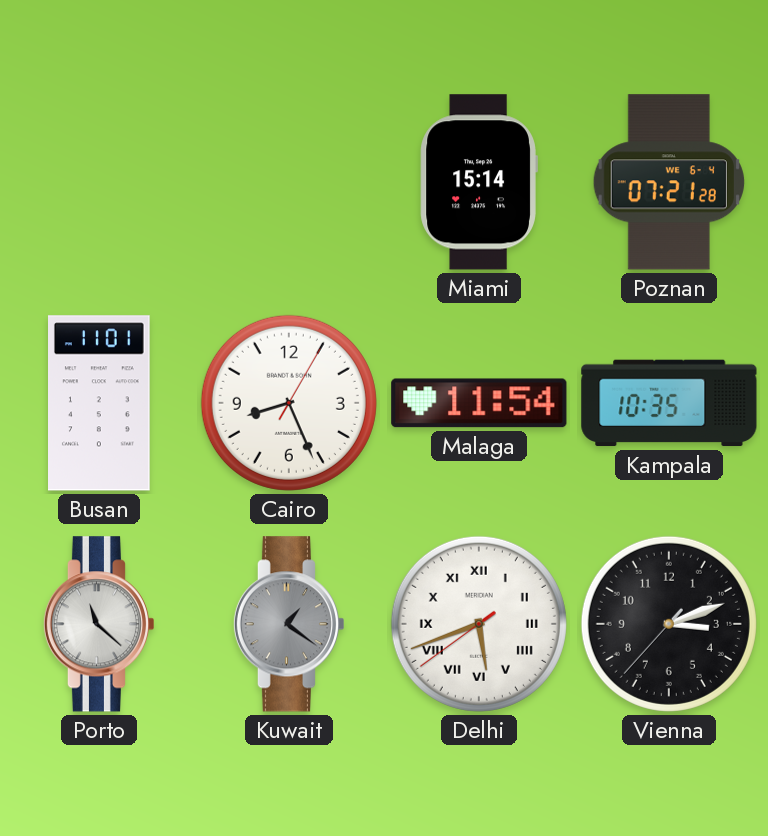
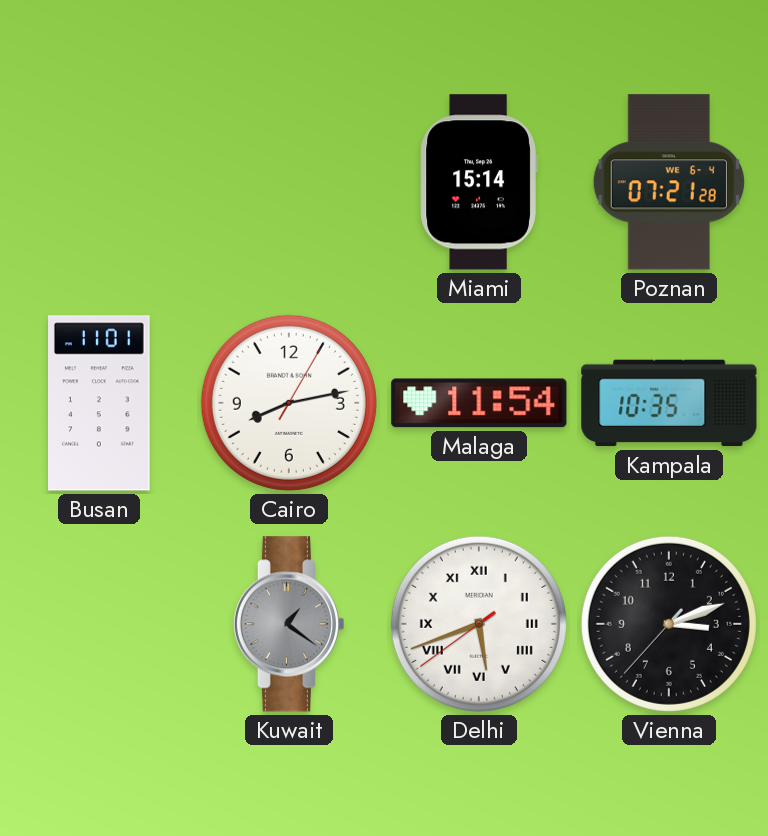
Cairo: 8:26 -> 8:13
Porto: 11:22 -> none
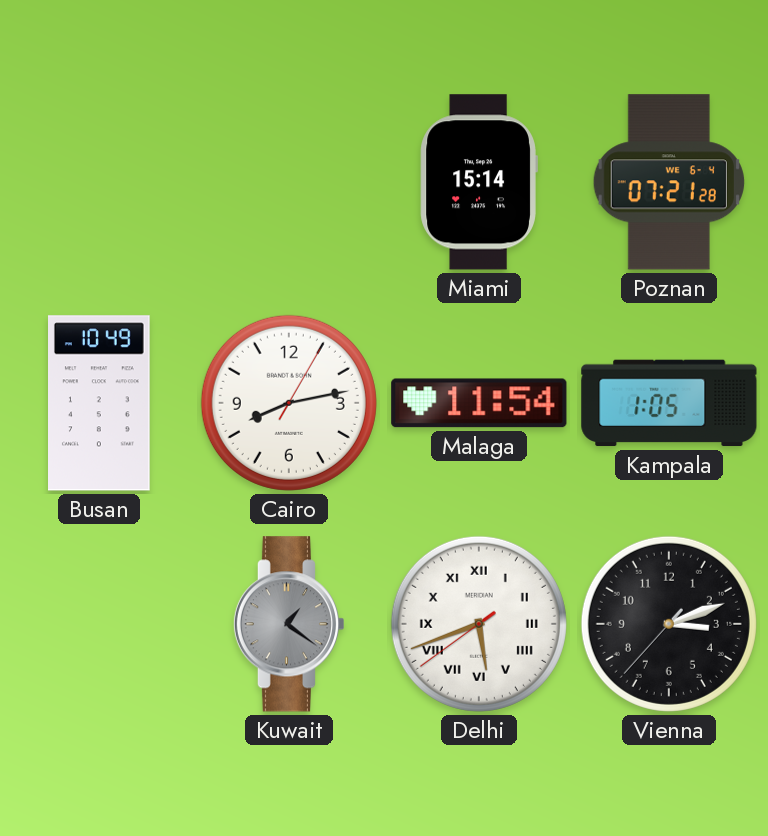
Busan: 11:01 -> 10:49
Kampala: 10:35 -> 1:05
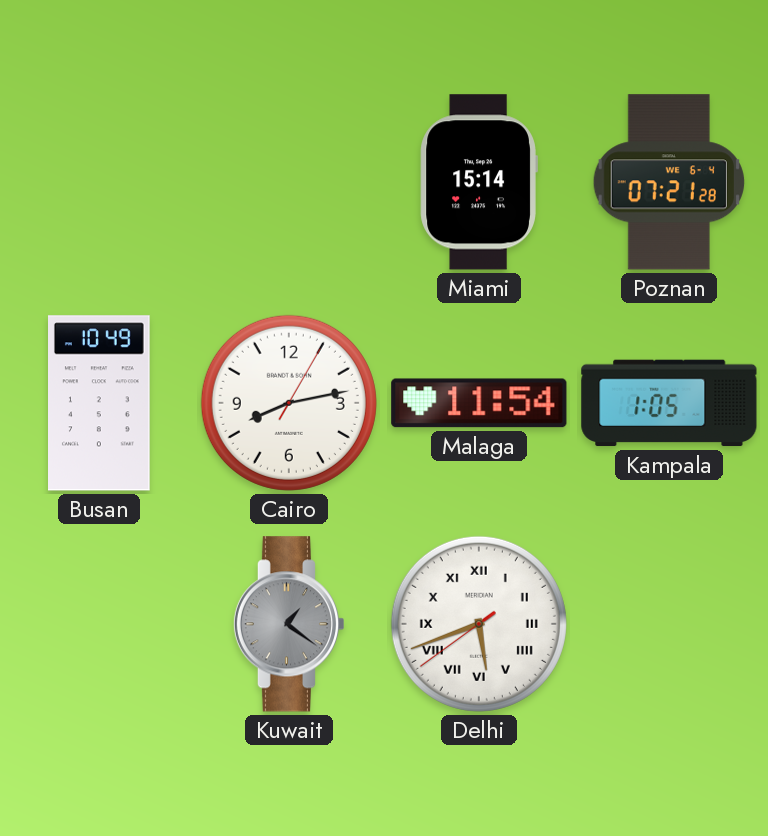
Vienna: 3:11 -> none
